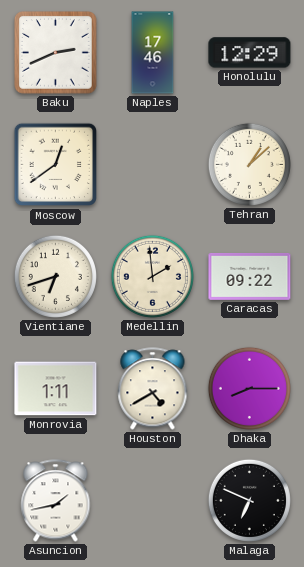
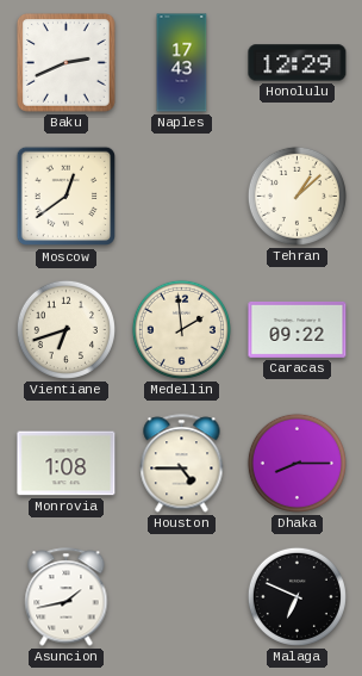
Naples: 17:46 -> 17:43
Monrovia: 1:11 -> 1:08
Houston: 4:40 -> 4:45
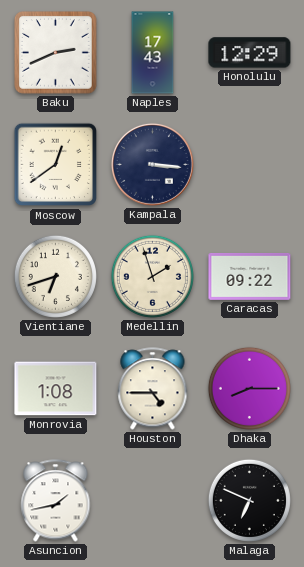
Kampala: none -> 3:16
Tehran: 1:08 -> none
Medellin: 1:59 -> 1:57
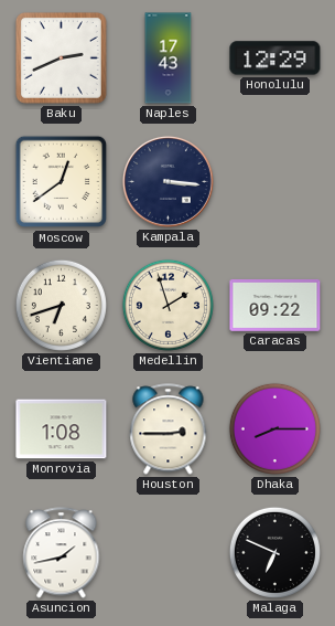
Houston: 4:45 -> 2:45
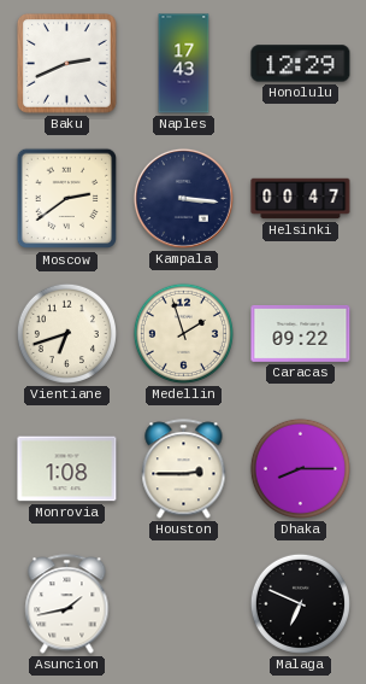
Moscow: 12:39 -> 2:39
Helsinki: none -> 00:47
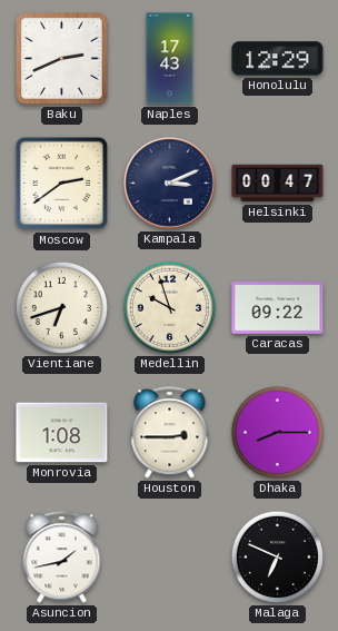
Kampala: 3:16 -> 3:11
Medellin: 1:57 -> 9:57
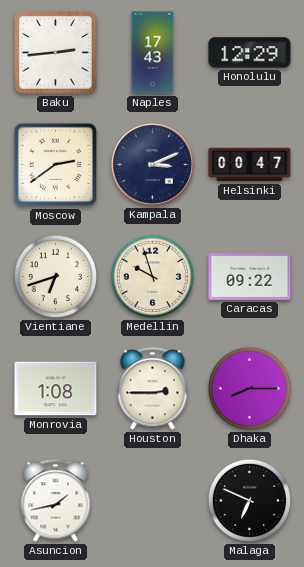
Baku: 2:41 -> 2:44
